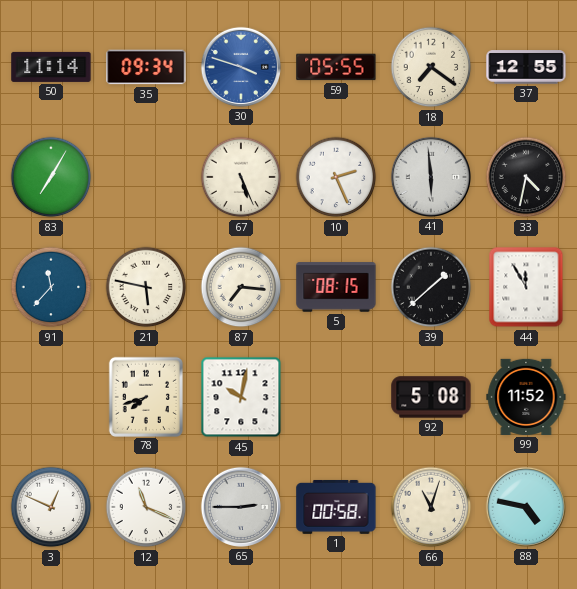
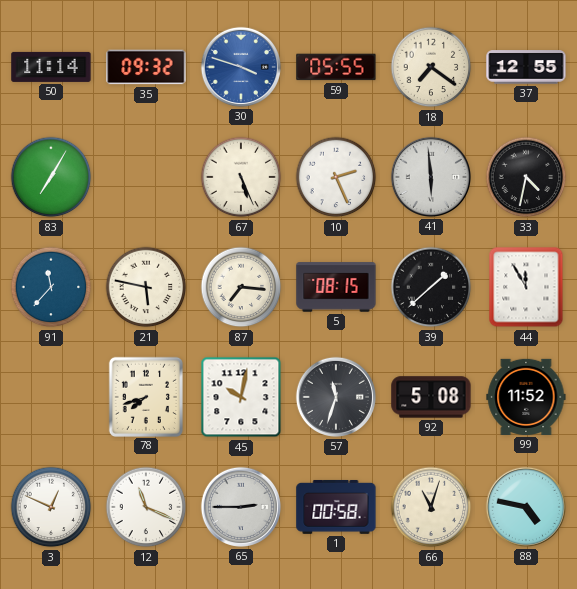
35: 09:34 -> 09:32
57: none -> 11:33
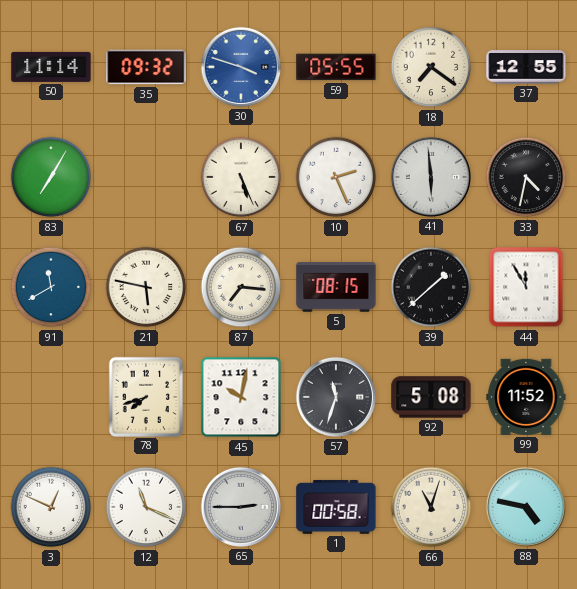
91: 11:37 -> 11:40
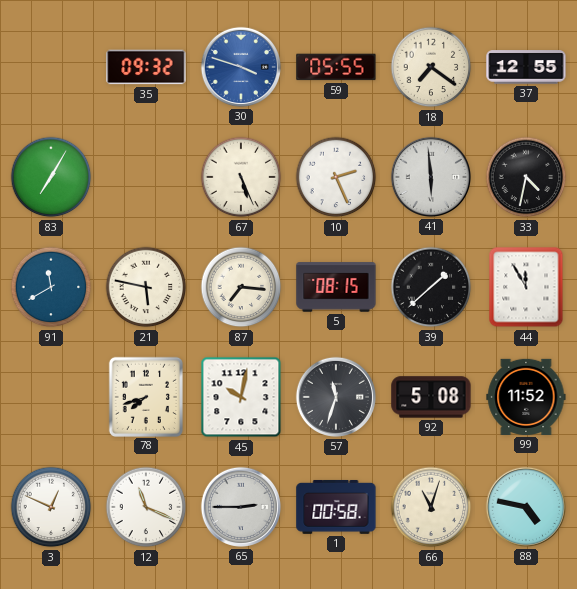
50: 11:14 -> none
